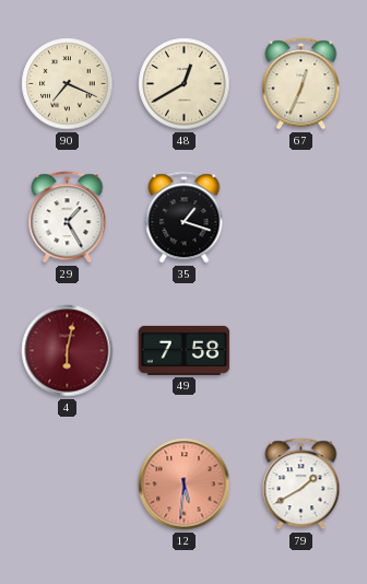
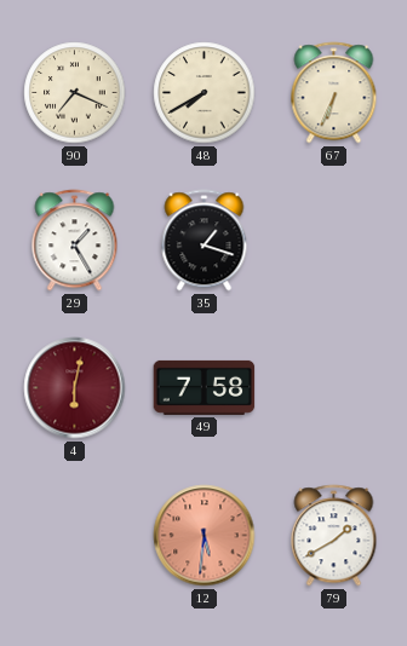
48: 12:40 -> 7:40
67: 12:34 -> 6:34
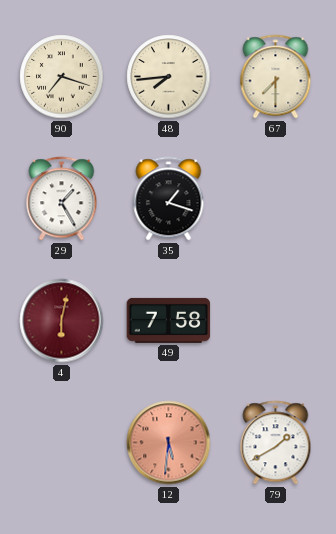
90: 7:19 -> 7:18
48: 7:40 -> 7:44
67: 6:34 -> 7:30
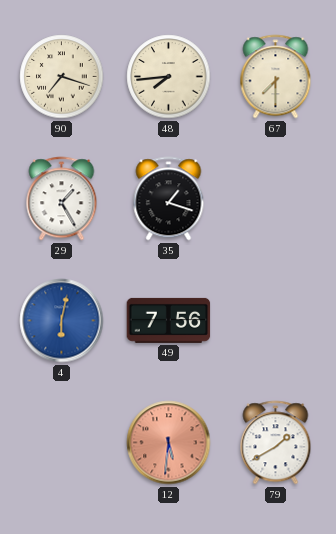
4 dial: burgundy -> blue
49: 7:58 -> 7:56
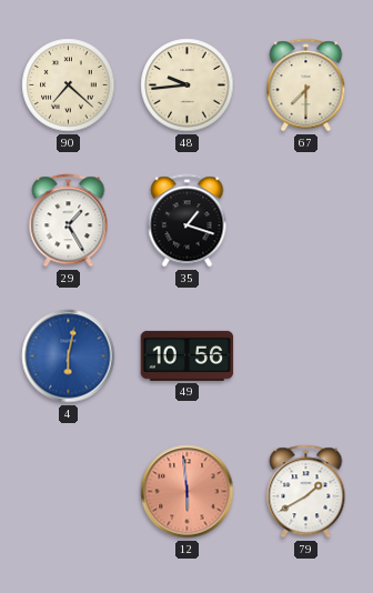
90: 7:18 -> 7:22
48: 7:44 -> 9:44
49: 7:56 -> 10:56
12: 5:31 -> 5:59
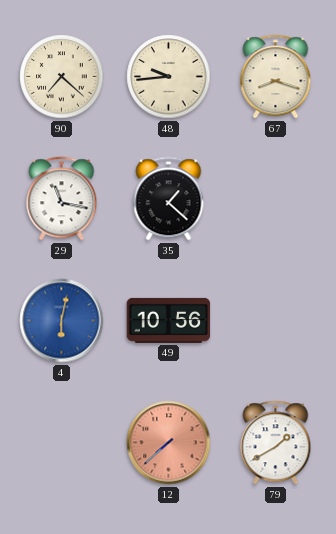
67: 7:30 -> 8:18
29: 1:25 -> 11:17
35: 1:18 -> 1:22
12: 5:59 -> 7:38
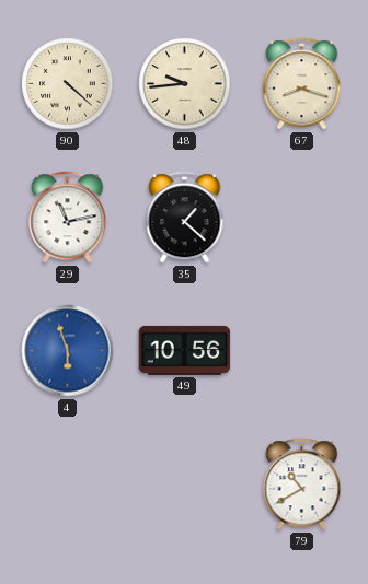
90: 7:22 -> 4:22
29: 11:17 -> 11:13
4: 6:02 -> 5:57
12: 7:38 -> none
79: 1:40 -> 10:40
